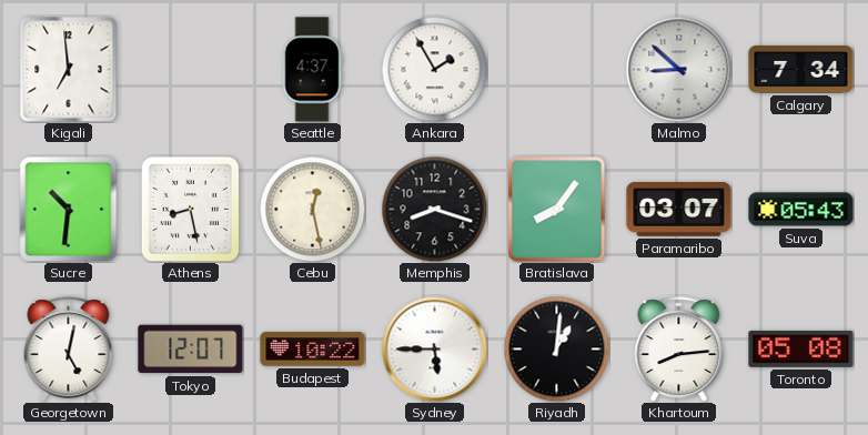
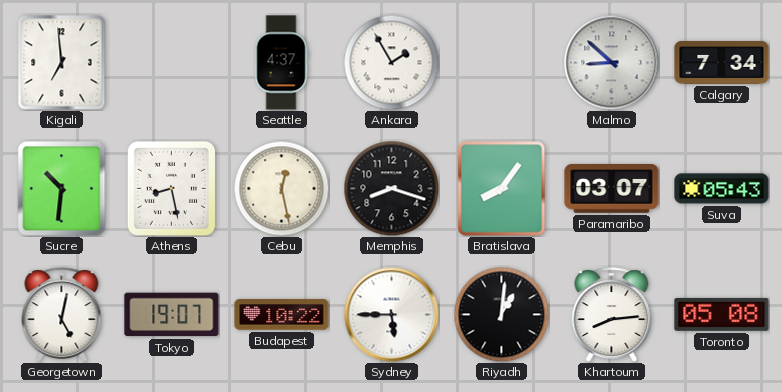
Tokyo: 12:07 -> 19:07
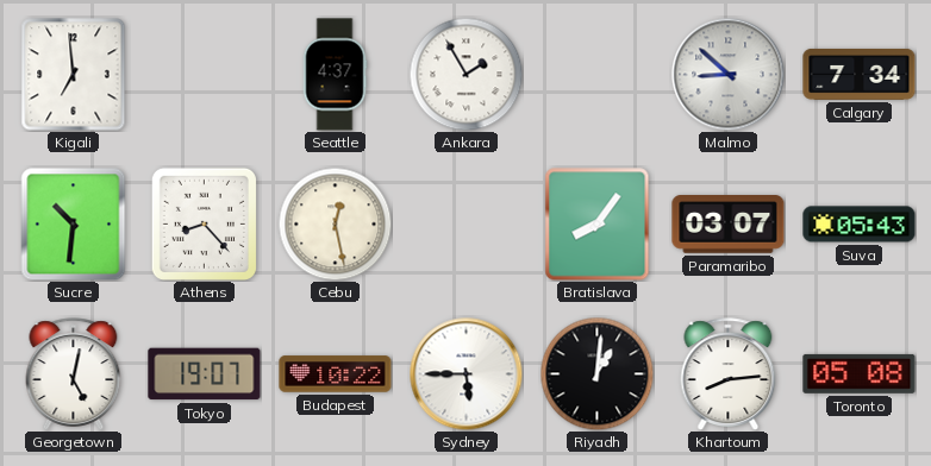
Athens: 8:28 -> 8:23
Memphis: 8:18 -> none
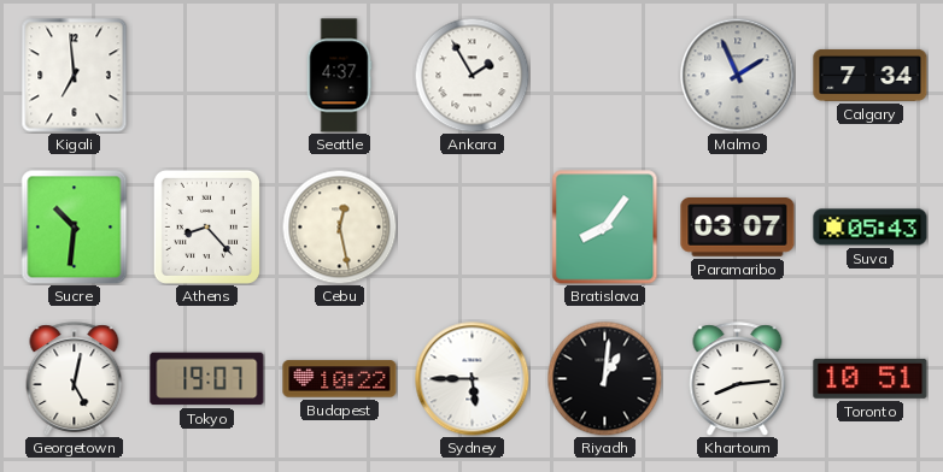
Malmo: 8:52 -> 1:56
Toronto: 05:08 -> 10:51
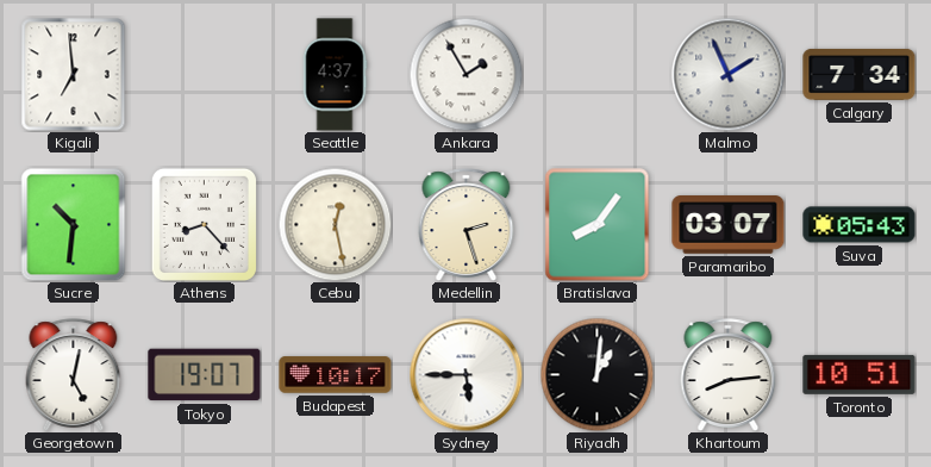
Medellin: none -> 2:27
Budapest: 10:22 -> 10:17
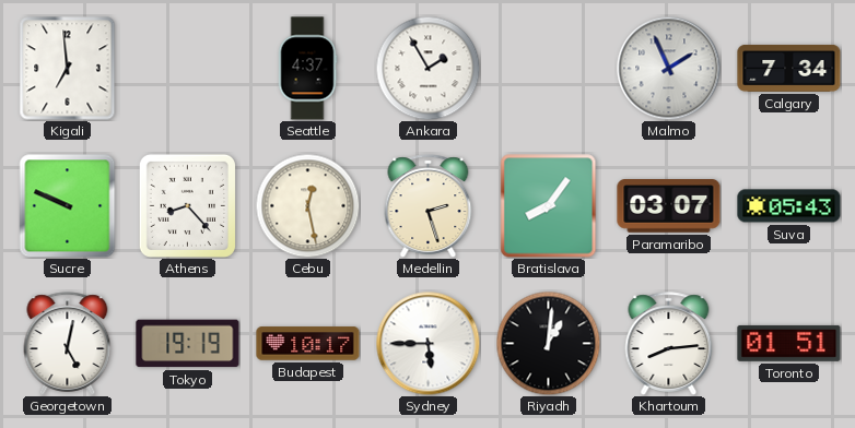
Sucre: 10:31 -> 9:49
Tokyo: 19:07 -> 19:19
Toronto: 10:51 -> 01:51
